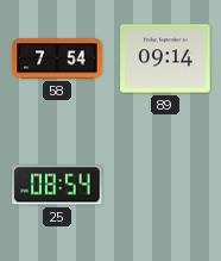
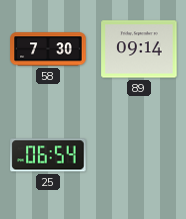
58: 7:54 -> 7:30
25: 08:54 -> 06:54
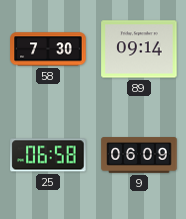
25: 06:54 -> 06:58
9: none -> 06:09
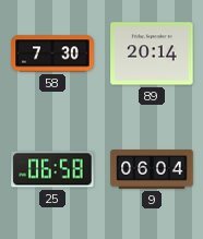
89: 09:14 -> 20:14
9: 06:09 -> 06:04
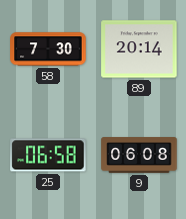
9: 06:04 -> 06:08
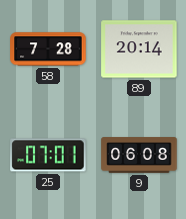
58: 7:30 -> 7:28
25: 06:58 -> 07:01
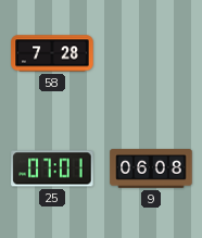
89: 20:14 -> none
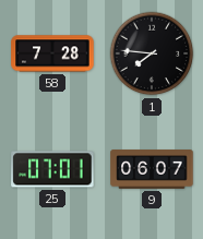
1: none -> 7:46
9: 06:08 -> 06:07
